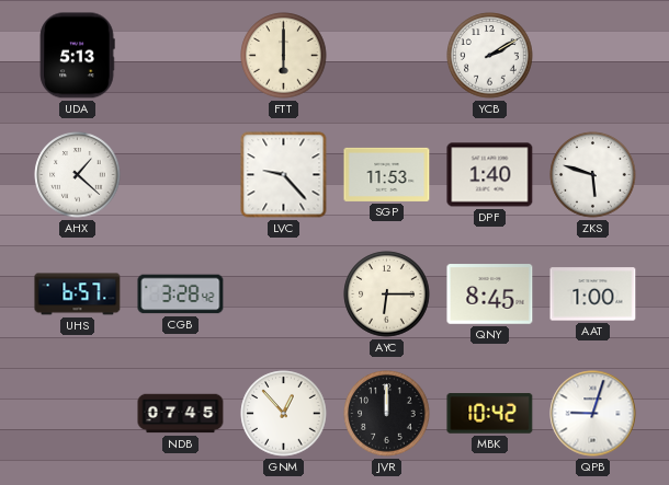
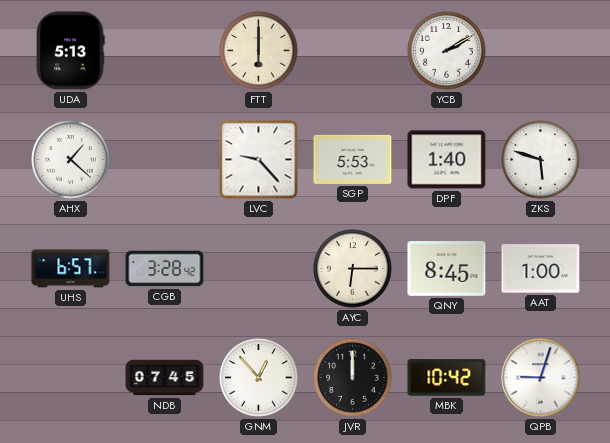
SGP: 11:53 -> 5:53
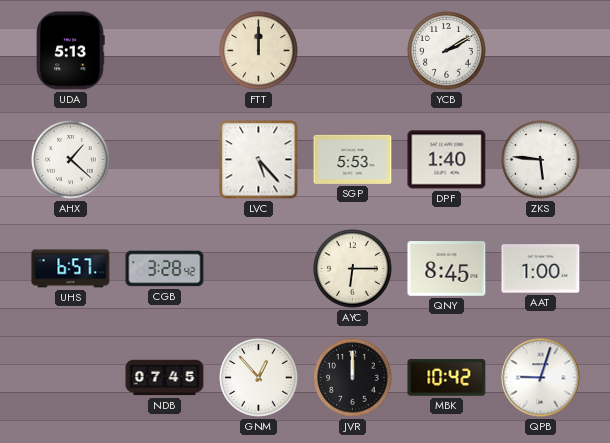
FTT: 6:00 -> 12:00
LVC: 9:23 -> 5:23
ZKS: 5:48 -> 5:46
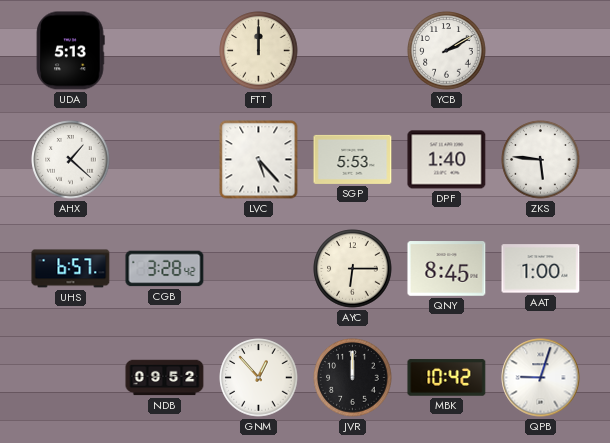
NDB: 07:45 -> 09:52
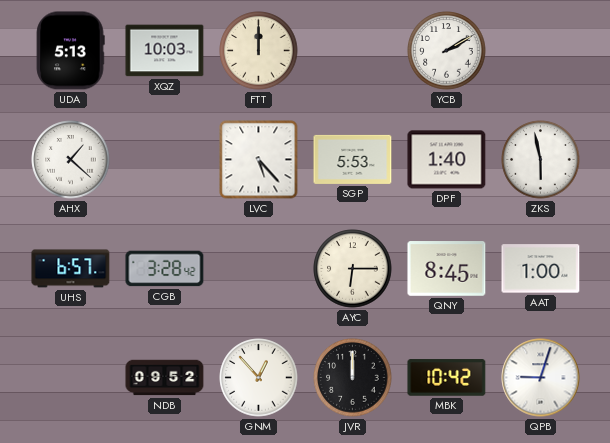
XQZ: none -> 10:03
ZKS: 5:46 -> 5:58
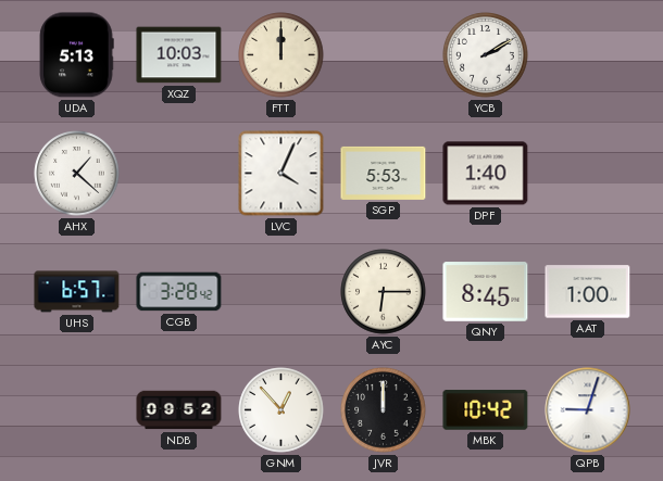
LVC: 5:23 -> 4:04
ZKS: 5:58 -> none
